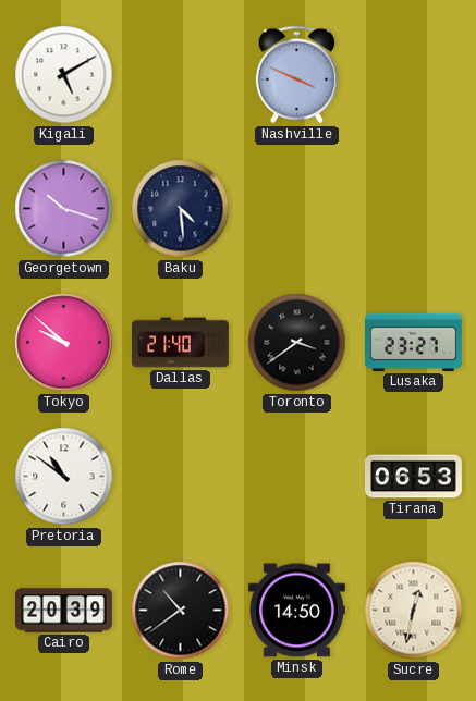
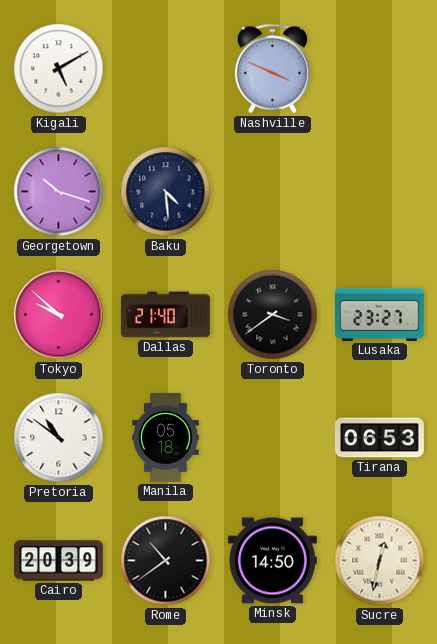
Manila: none -> 05:18
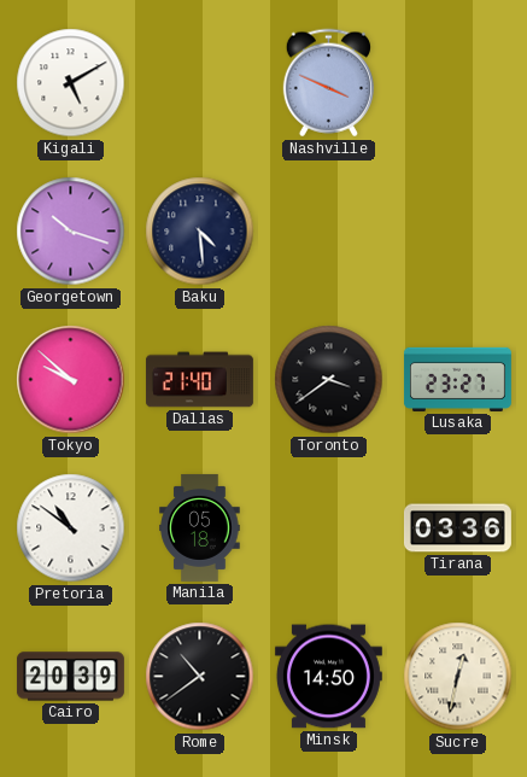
Tirana: 06:53 -> 03:36
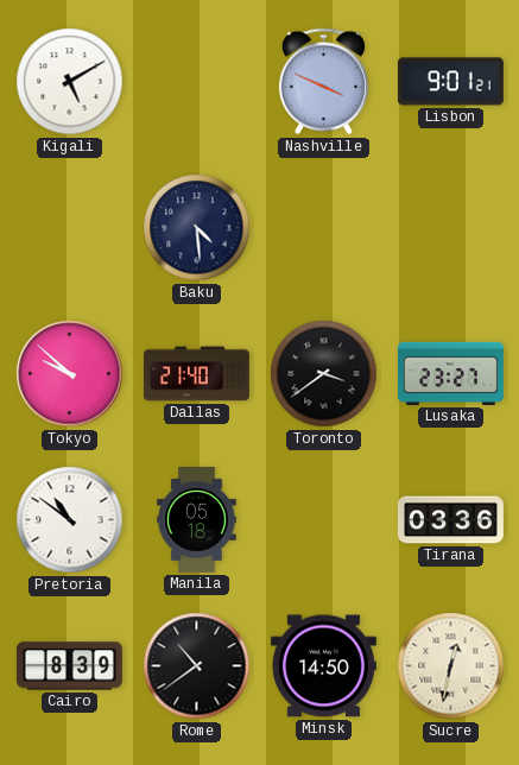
Lisbon: none -> 9:01
Georgetown: 10:18 -> none
Cairo: 20:39 -> 8:39
